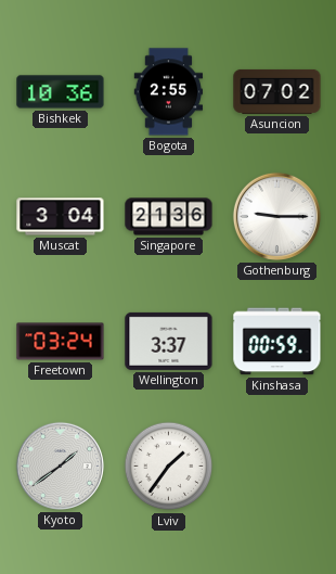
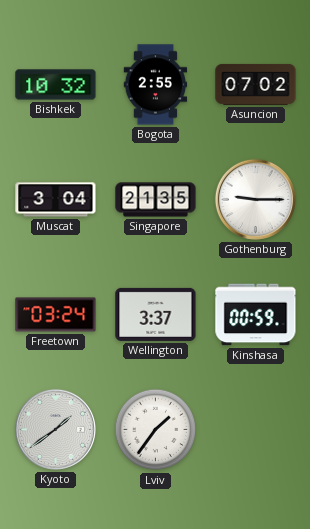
Bishkek: 10:36 -> 10:32
Singapore: 21:36 -> 21:35
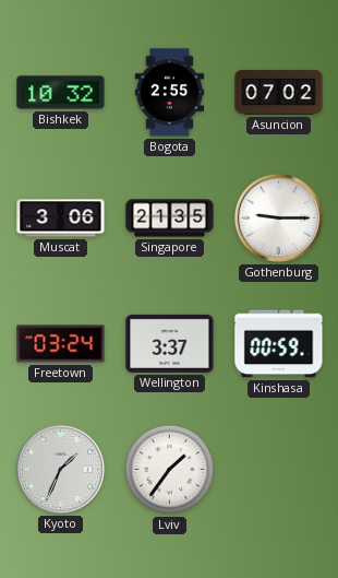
Muscat: 3:04 -> 3:06
Kyoto: 1:39 -> 1:34
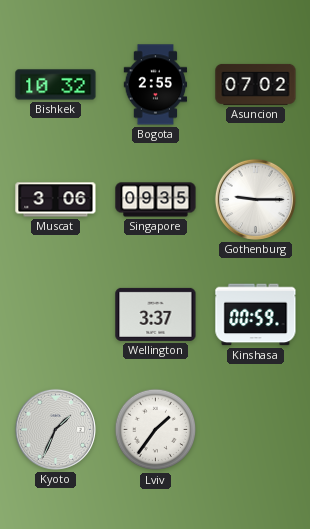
Singapore: 21:35 -> 09:35
Freetown: 03:24 -> none
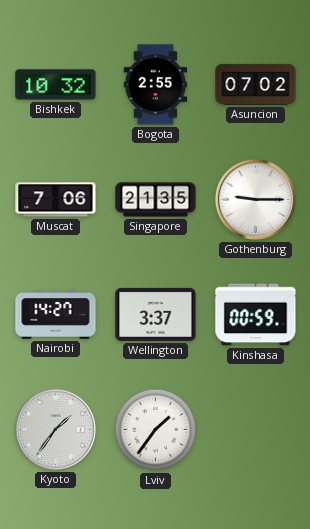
Muscat: 3:06 -> 7:06
Singapore: 09:35 -> 21:35
Nairobi: none -> 14:27
Kyoto: 1:34 -> 1:36
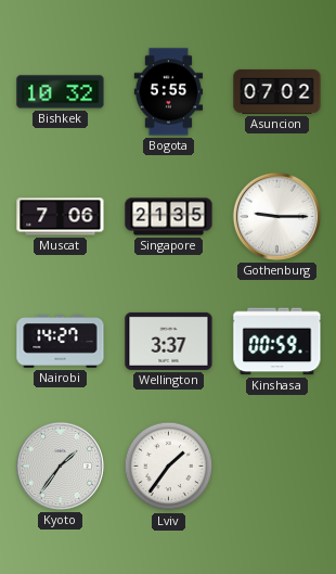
Bogota: 2:55 -> 5:55
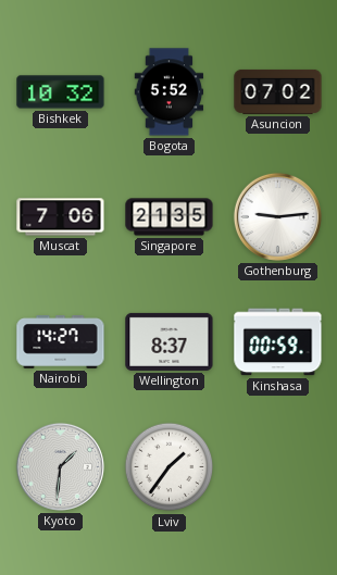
Bogota: 5:55 -> 5:52
Gothenburg: 9:15 -> 9:14
Wellington: 3:37 -> 8:37
Kyoto: 1:36 -> 1:31
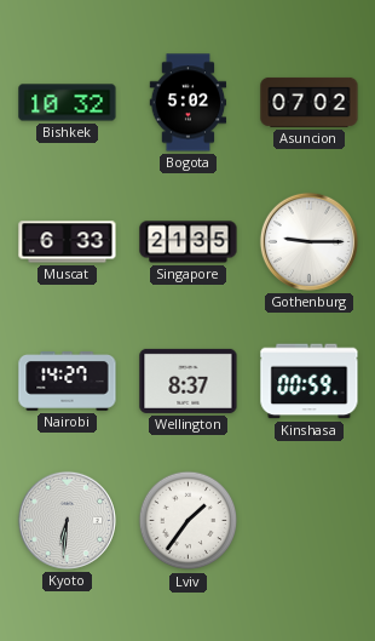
Bogota: 5:52 -> 5:02
Muscat: 7:06 -> 6:33
Gothenburg: 9:14 -> 9:15
Kyoto: 1:31 -> 6:31
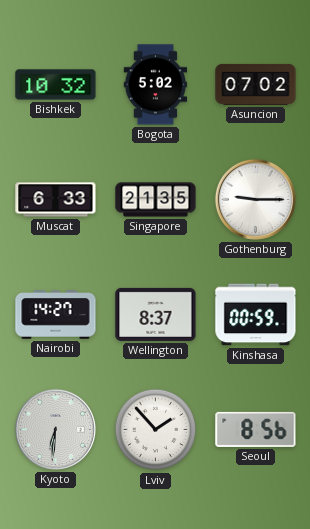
Lviv: 1:36 -> 1:53
Seoul: none -> 8:56
